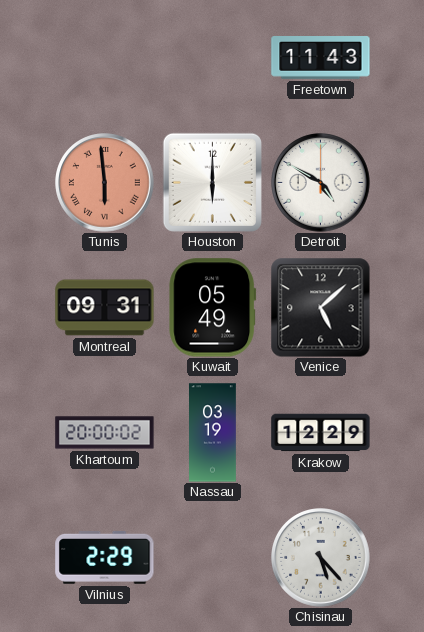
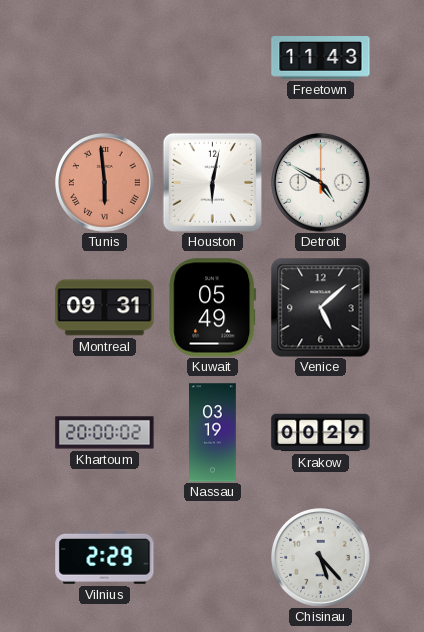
Houston: 6:00 -> 6:02
Krakow: 12:29 -> 00:29
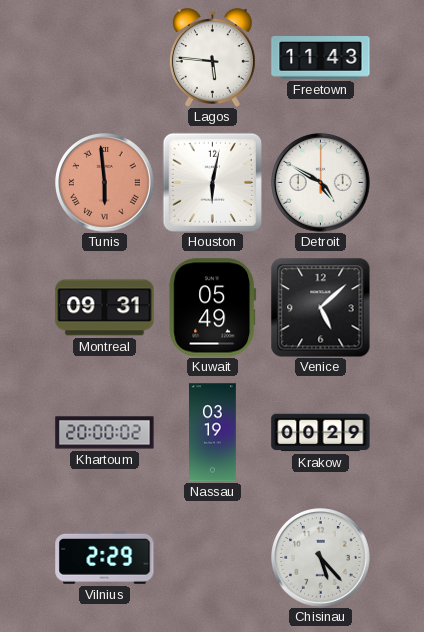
Lagos: none -> 5:46
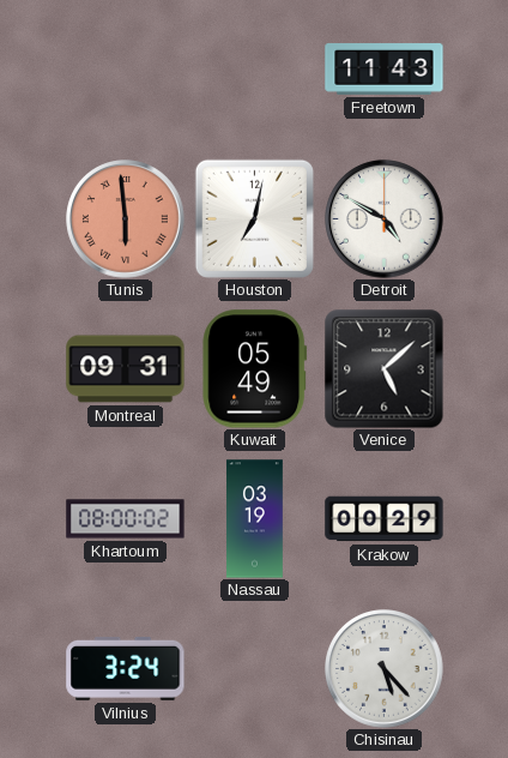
Lagos: 5:46 -> none
Houston: 6:02 -> 7:02
Khartoum: 20:00 -> 08:00
Vilnius: 2:29 -> 3:24
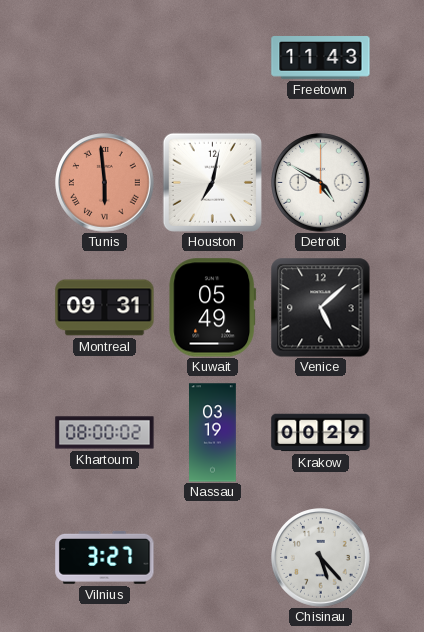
Vilnius: 3:24 -> 3:27
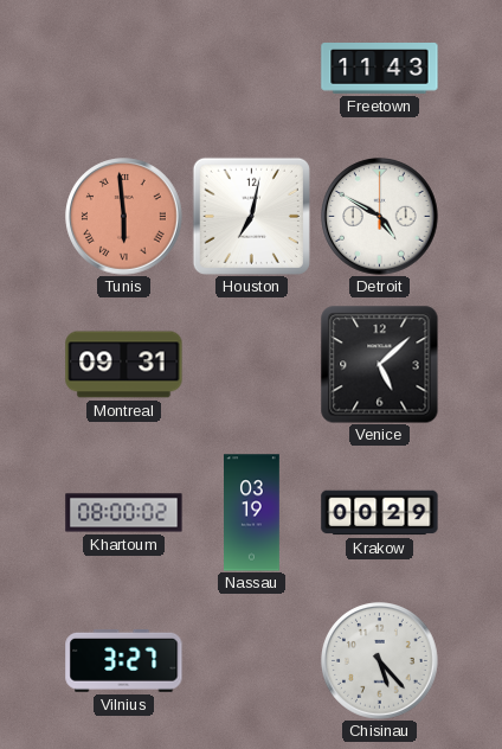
Kuwait: 05:49 -> none
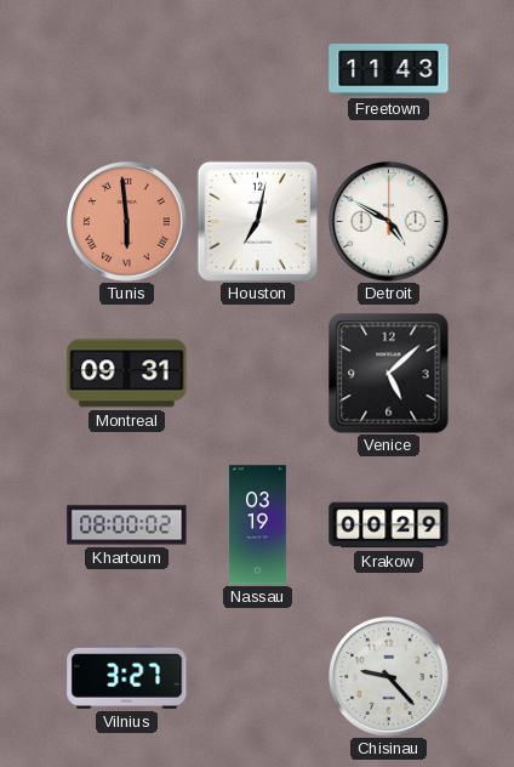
Chisinau: 5:23 -> 9:23
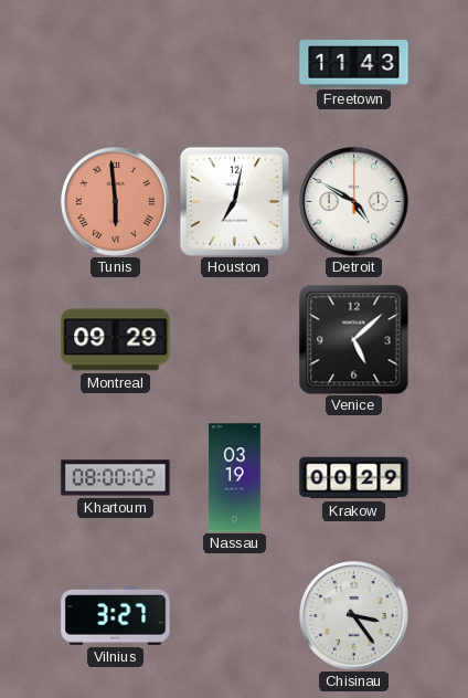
Montreal: 09:31 -> 09:29
Chisinau: 9:23 -> 3:24
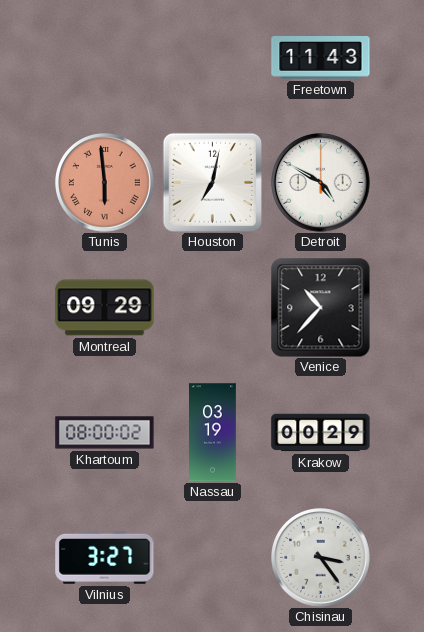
Venice: 5:08 -> 10:37
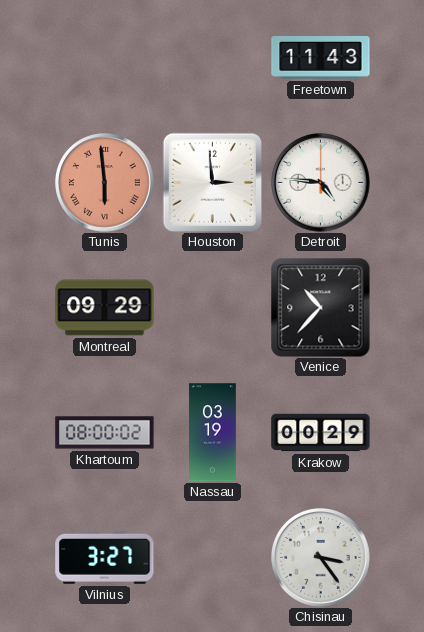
Houston: 7:02 -> 2:59
Detroit: 4:50 -> 4:46
